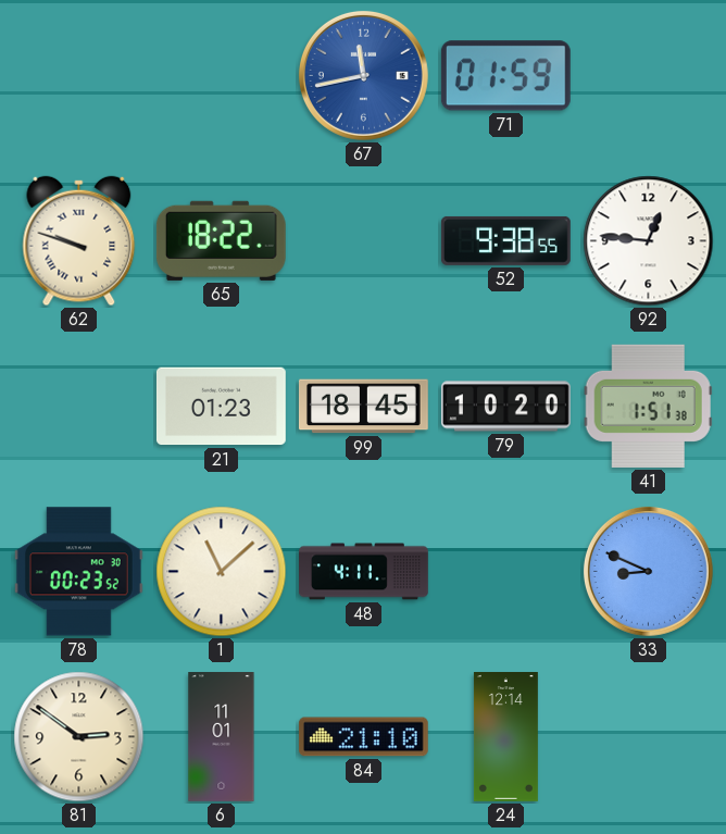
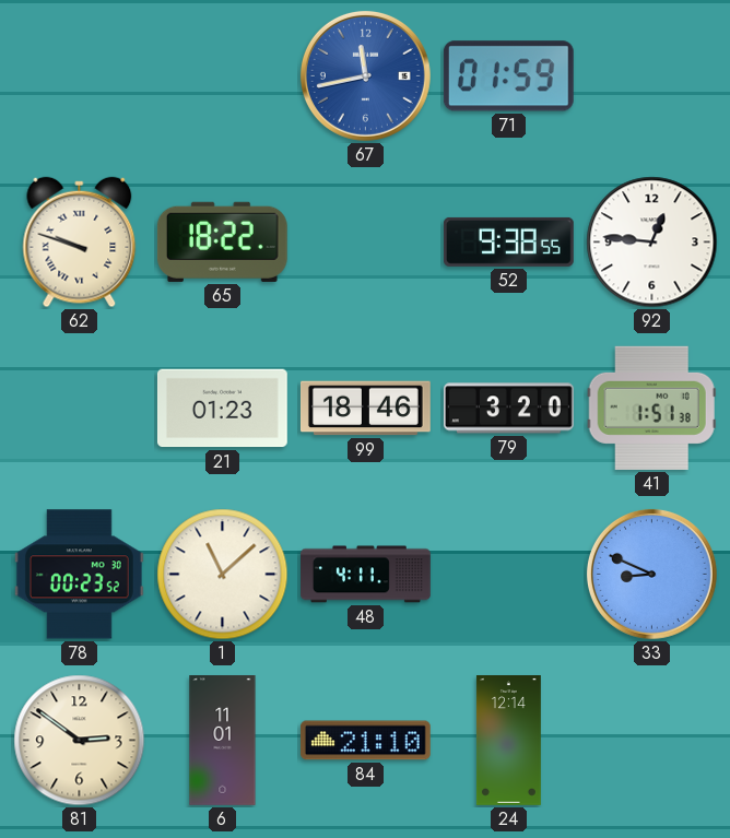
99: 18:45 -> 18:46
79: 10:20 -> 3:20
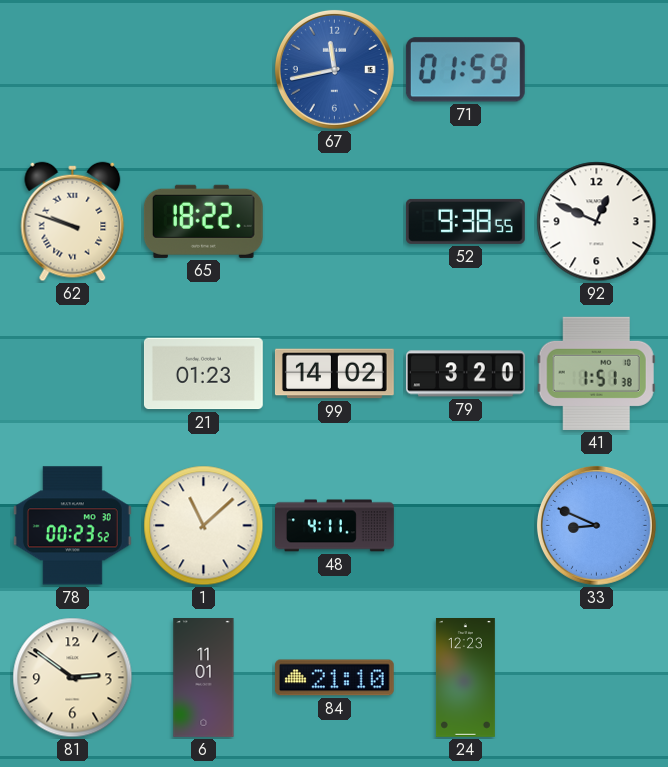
92: 12:46 -> 12:49
99: 18:46 -> 14:02
24: 12:14 -> 12:23
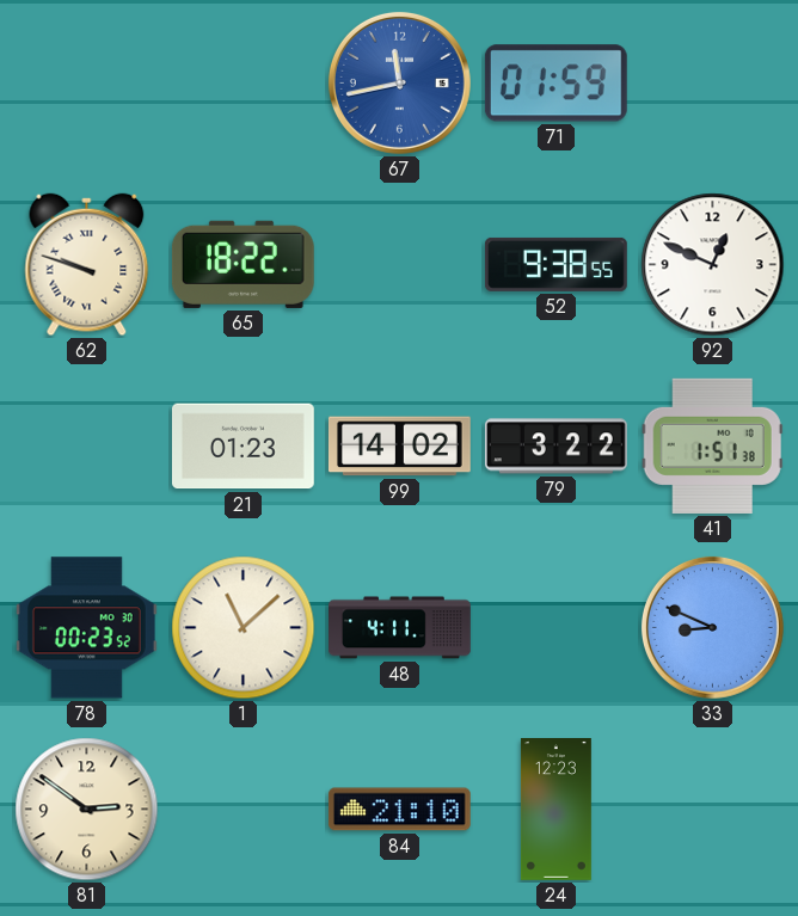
79: 3:20 -> 3:22
6: 11:01 -> none
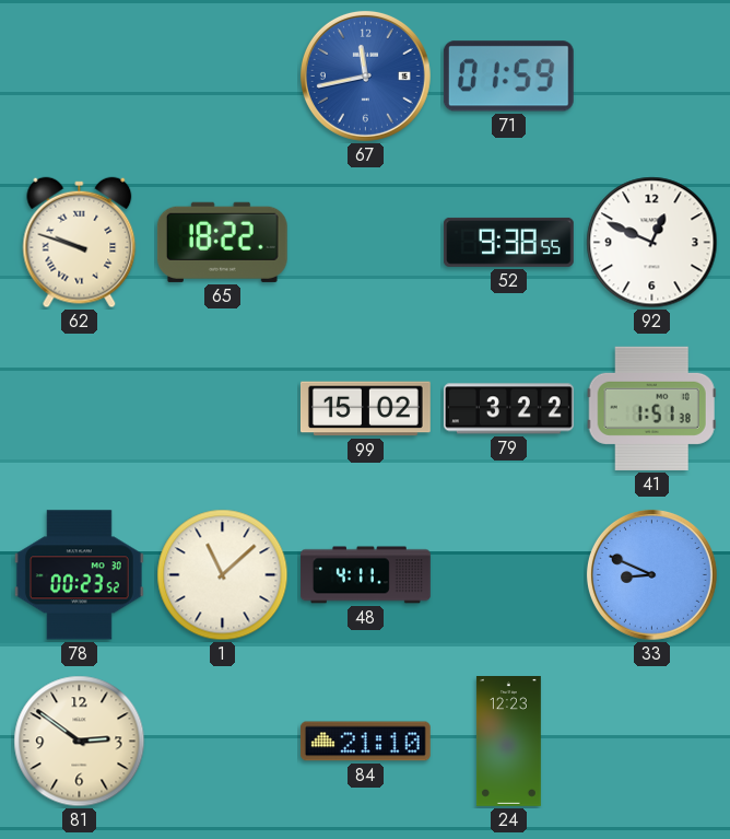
21: 01:23 -> none
99: 14:02 -> 15:02
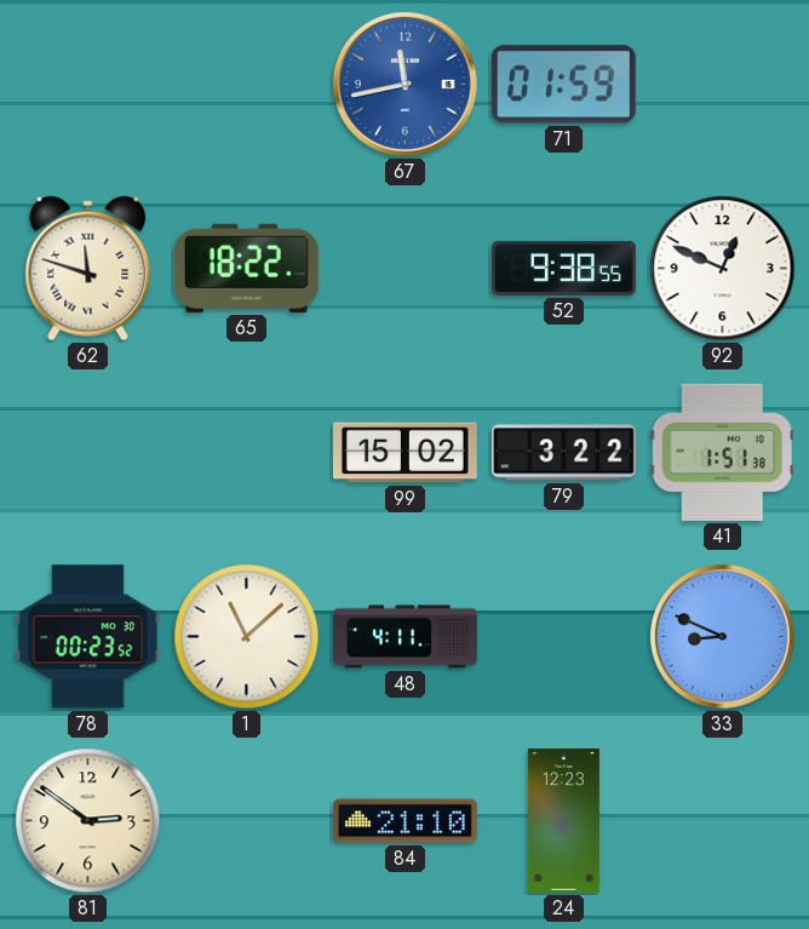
62: 9:48 -> 11:48
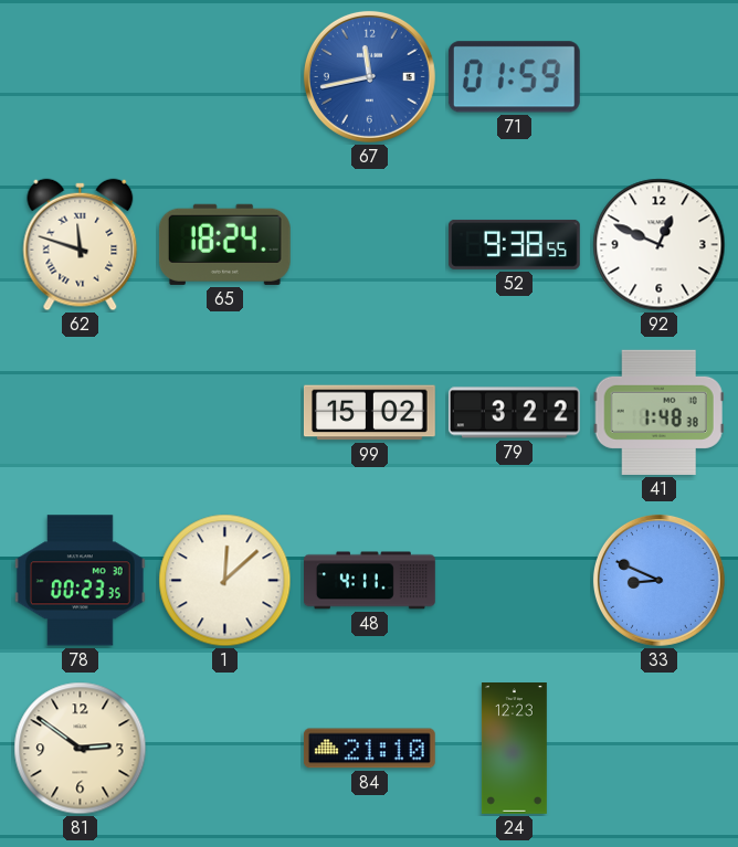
65: 18:22 -> 18:24
41: 1:51 -> 1:48
78: 00:23:52 -> 00:23:35
1: 11:08 -> 12:08
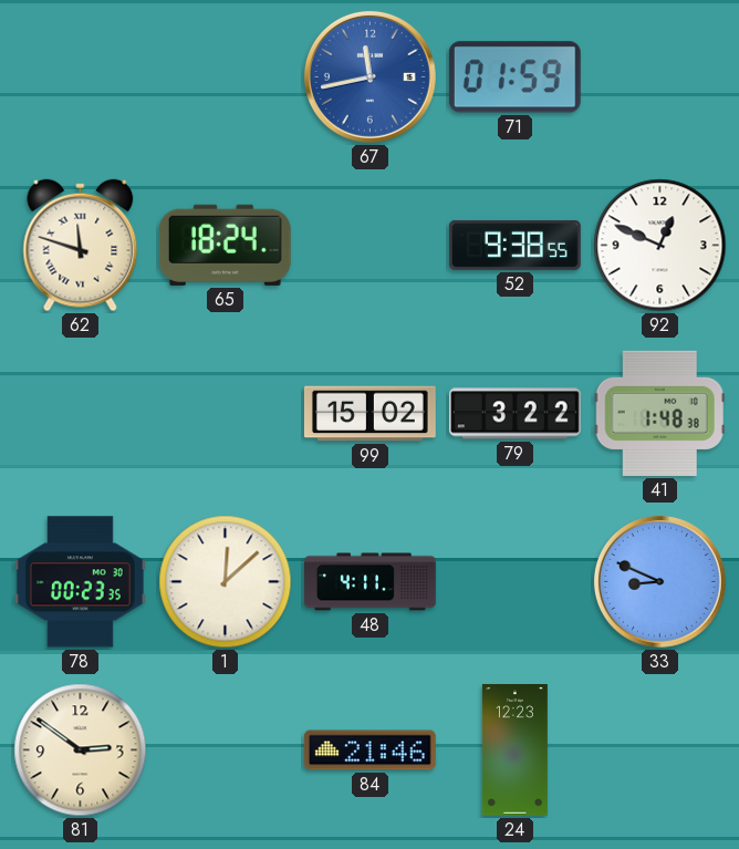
84: 21:10 -> 21:46
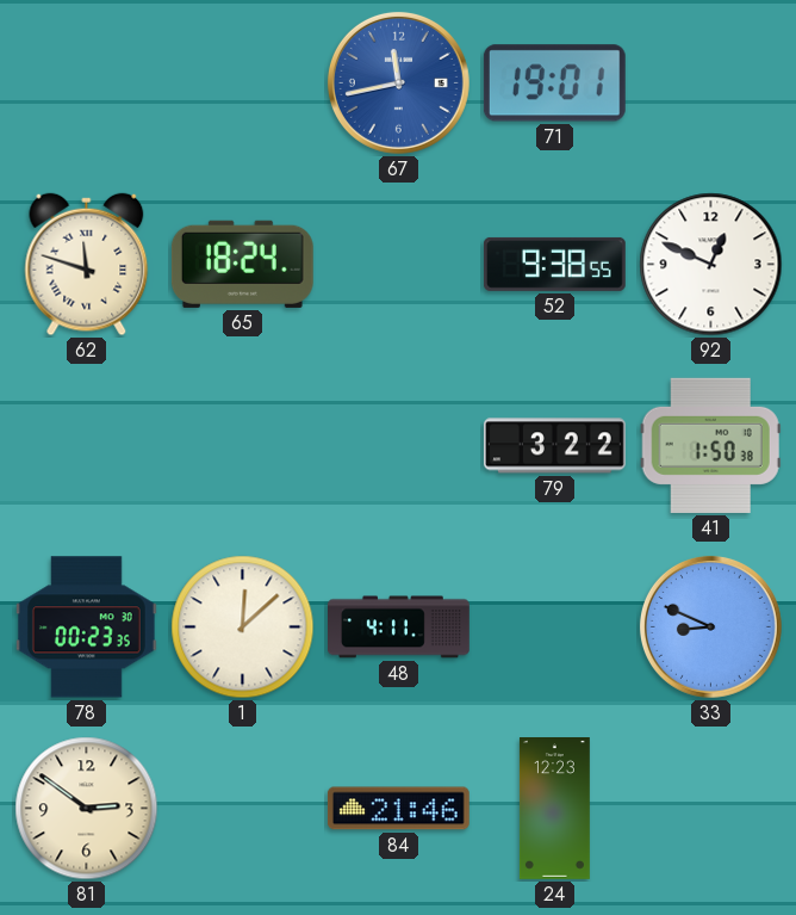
71: 01:59 -> 19:01
99: 15:02 -> none
41: 1:48 -> 1:50
